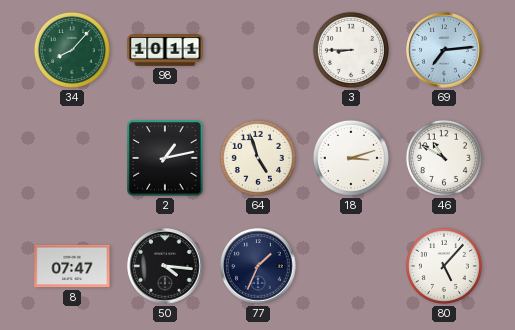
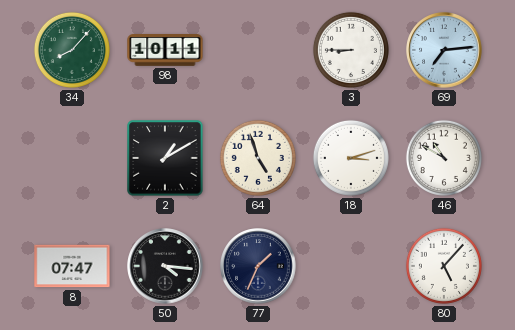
2: 1:13 -> 1:10
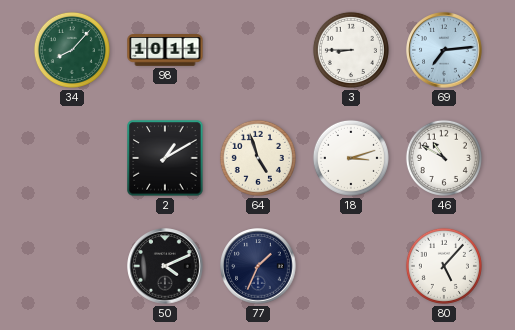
8: 07:47 -> none
50: 4:16 -> 4:11
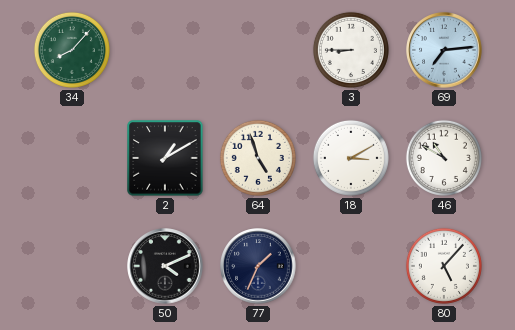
98: 10:11 -> none
18: 3:12 -> 3:10
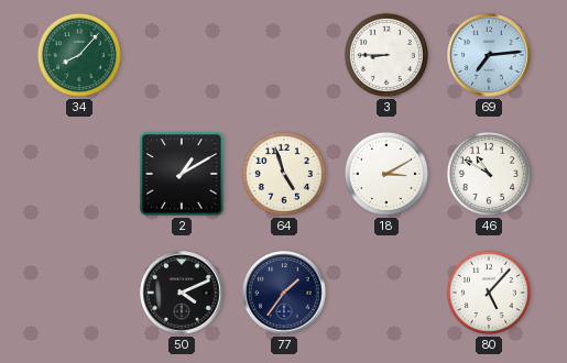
77: 1:34 -> 1:36
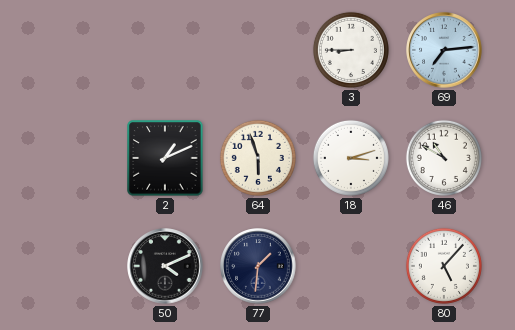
34: 8:07 -> none
2: 1:10 -> 1:11
64: 4:57 -> 5:57
18: 3:10 -> 3:12
77: 1:36 -> 1:31
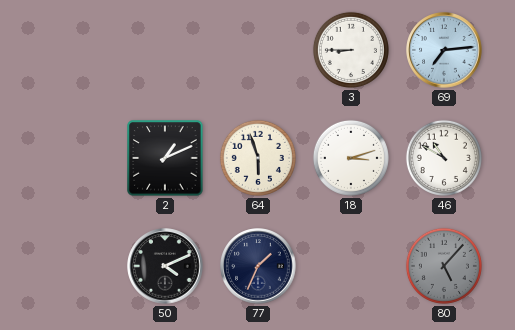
77: 1:31 -> 1:34
80 dial: white -> grey
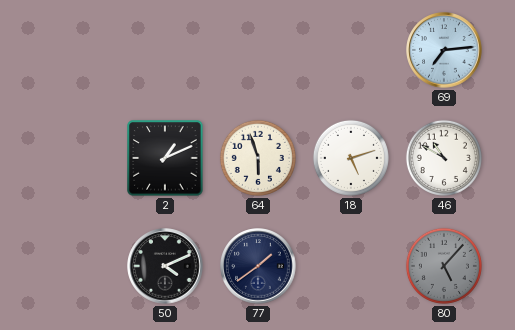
3: 8:45 -> none
18: 3:12 -> 5:12
77: 1:34 -> 1:39
